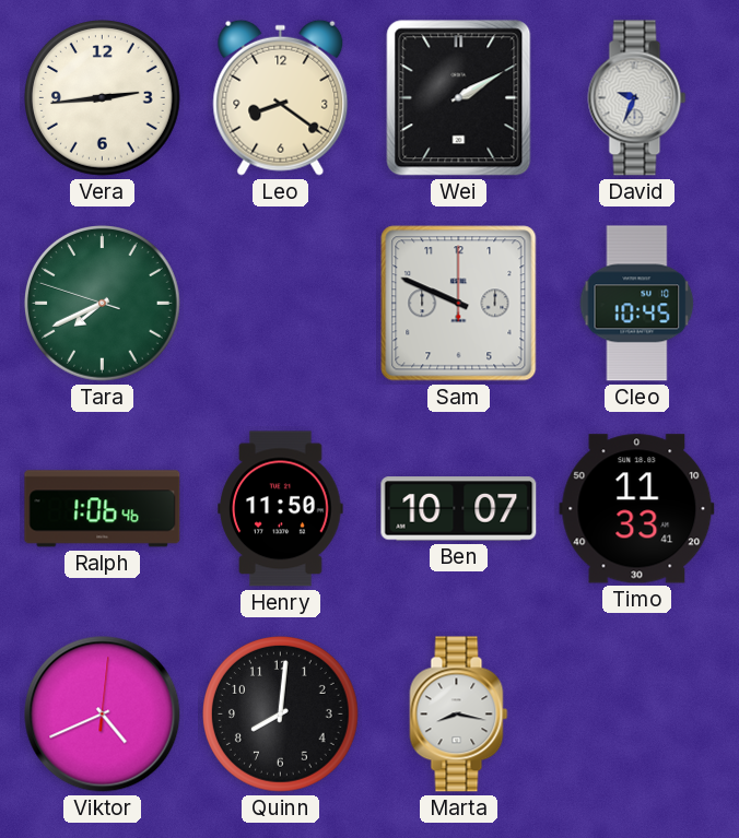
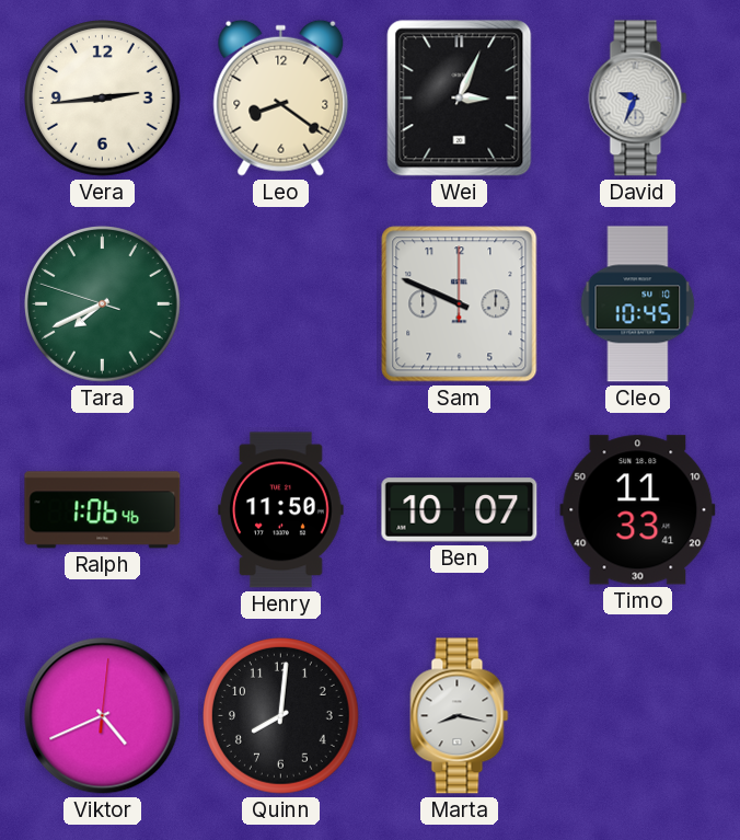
Wei: 2:10 -> 3:04
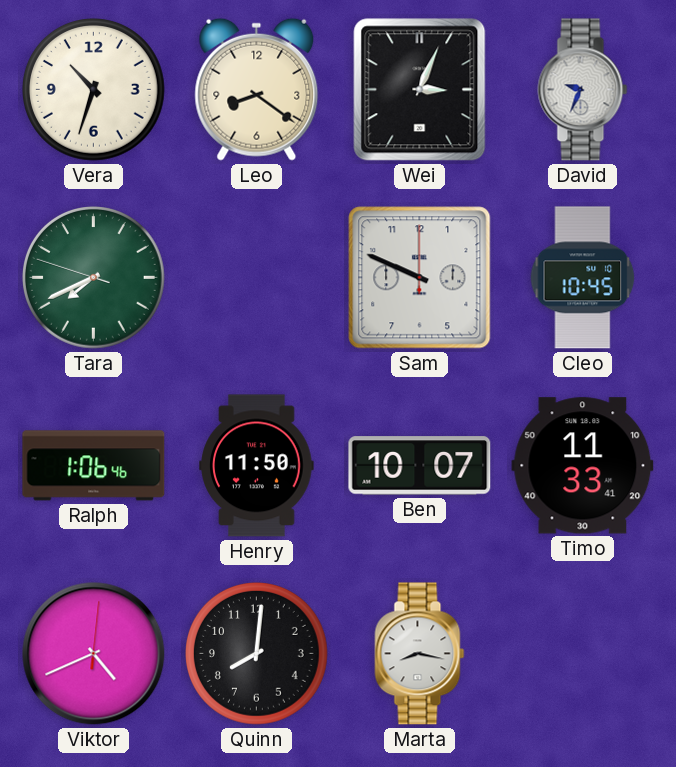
Vera: 2:44 -> 10:33
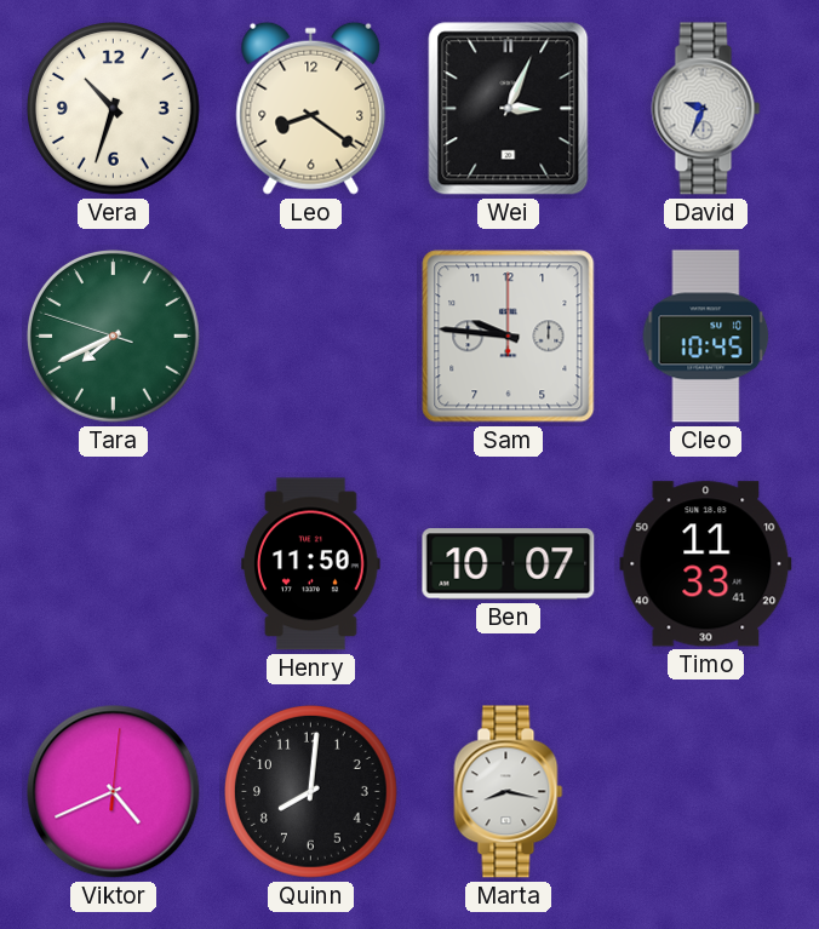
Sam: 9:49 -> 9:46
Ralph: 1:06 -> none
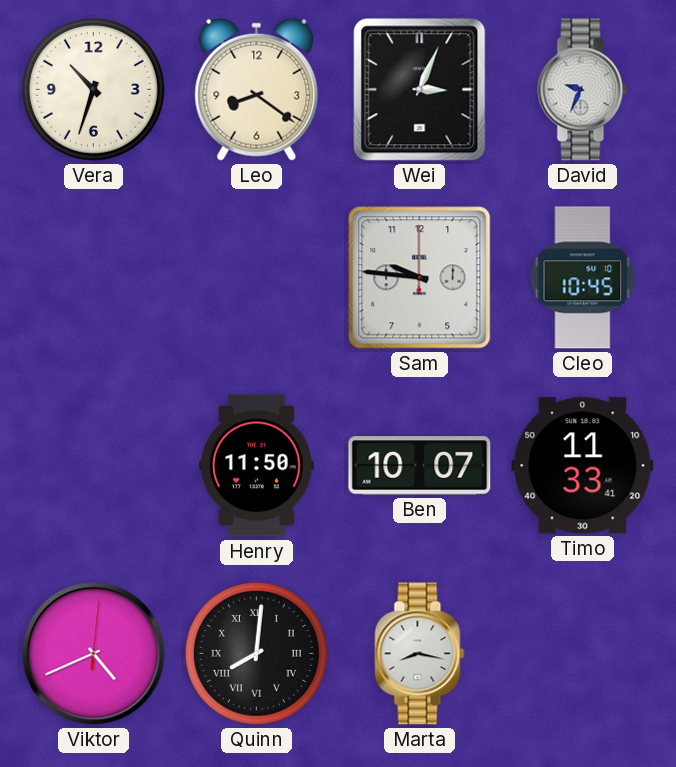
Tara: 7:40 -> none
Quinn numerals: Arabic -> Roman
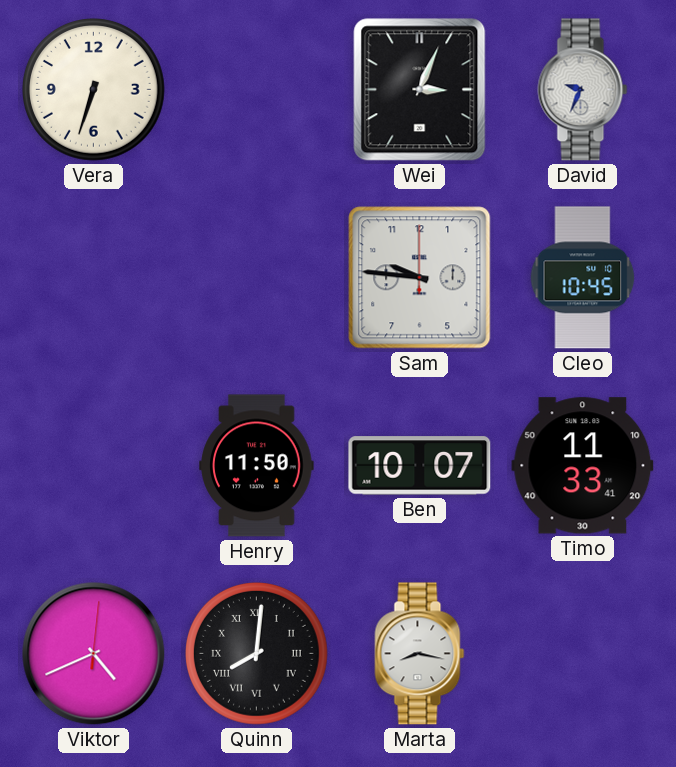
Vera: 10:33 -> 6:33
Leo: 8:21 -> none
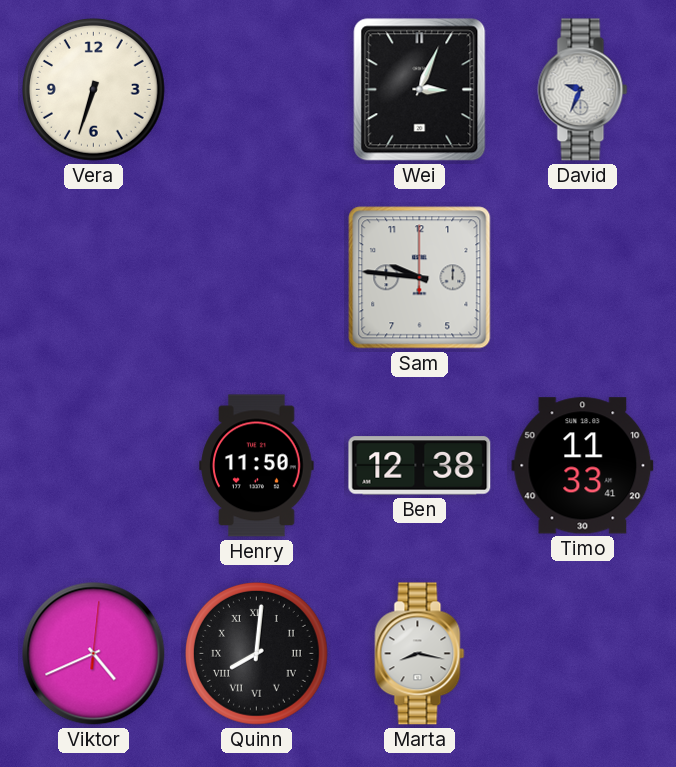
Cleo: 10:45 -> none
Ben: 10:07 -> 12:38
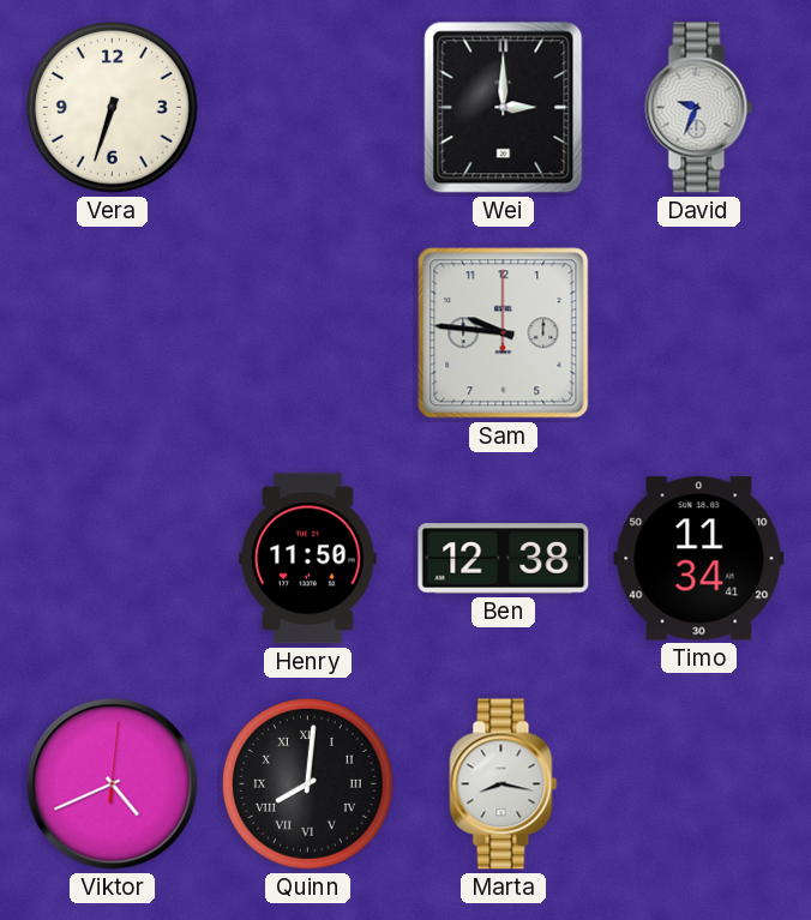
Wei: 3:04 -> 3:00
Timo: 11:33 -> 11:34
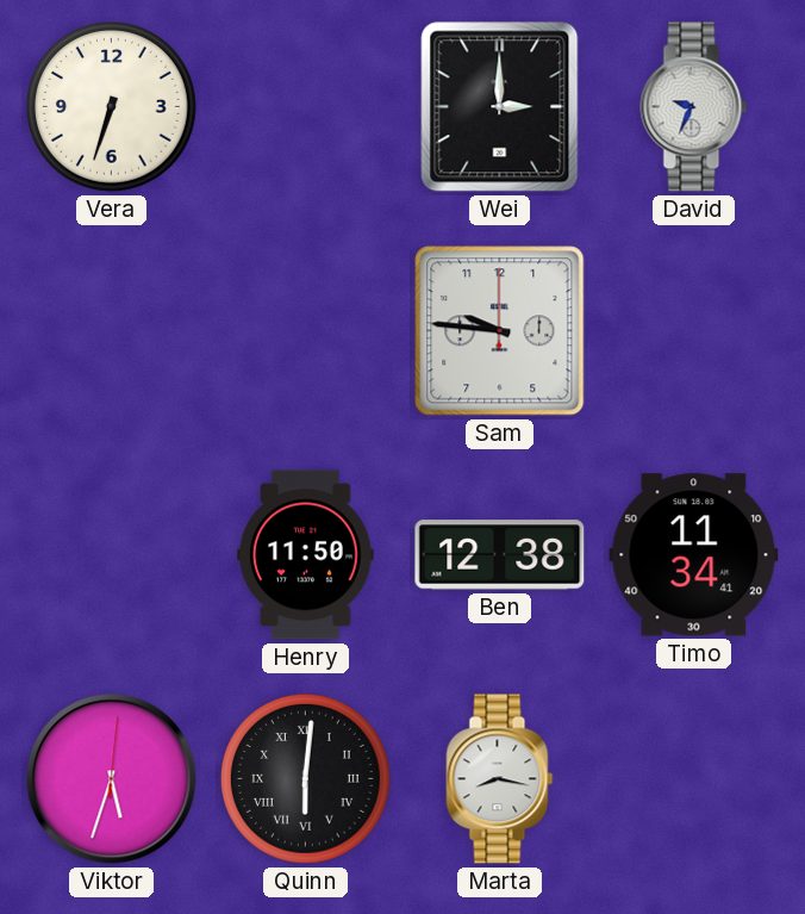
Viktor: 4:41 -> 5:33
Quinn: 8:01 -> 6:01
